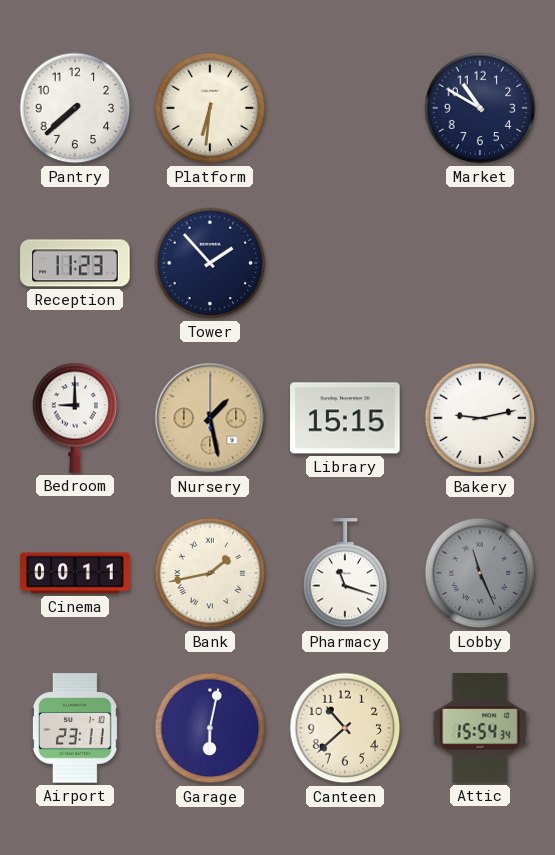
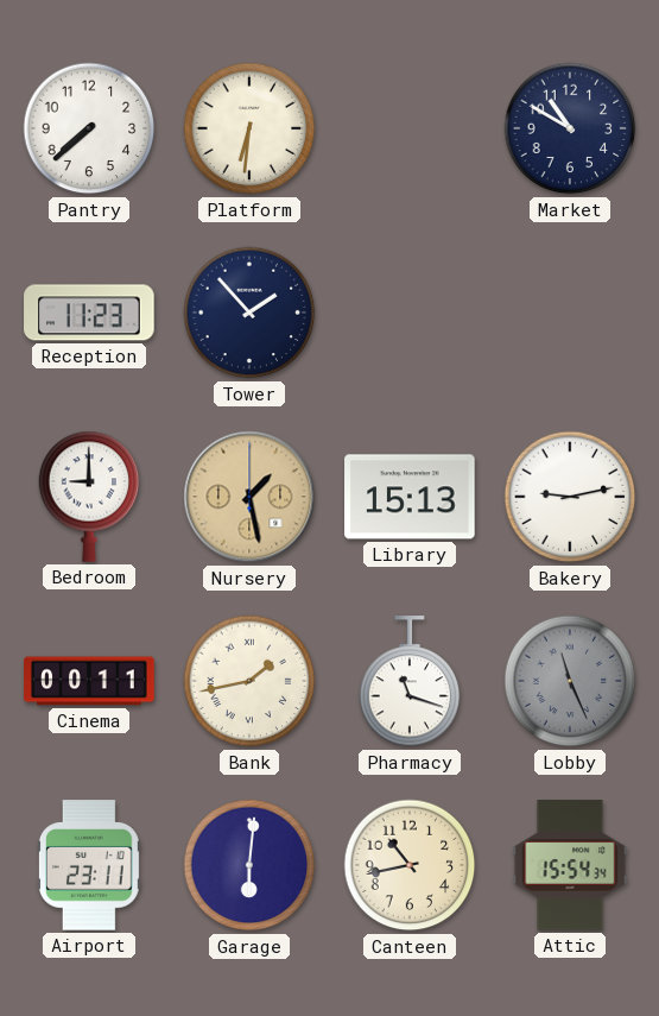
Library: 15:15 -> 15:13
Garage: 6:02 -> 6:01
Canteen: 10:38 -> 10:43
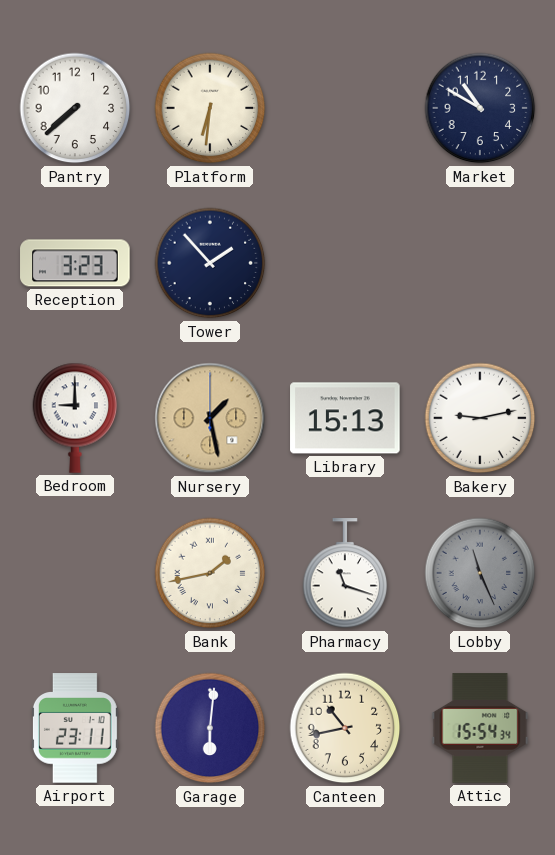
Reception: 11:23 -> 3:23
Cinema: 00:11 -> none
